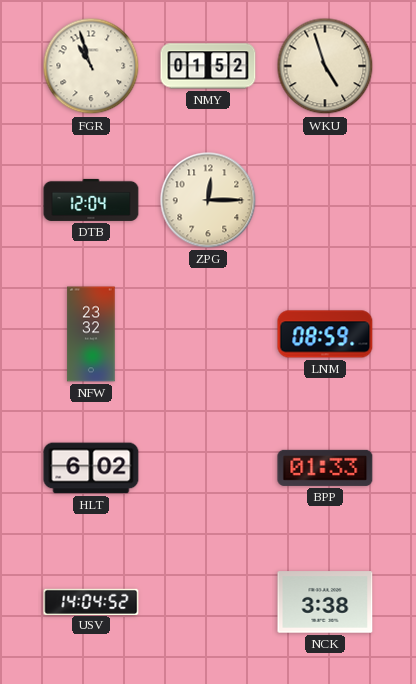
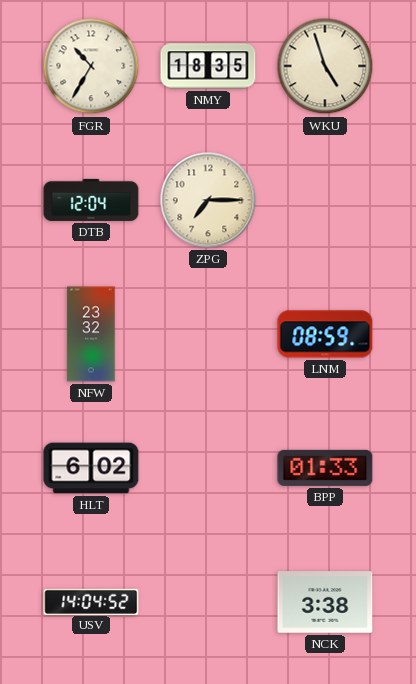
FGR: 10:57 -> 10:35
NMY: 01:52 -> 18:35
ZPG: 12:15 -> 7:15
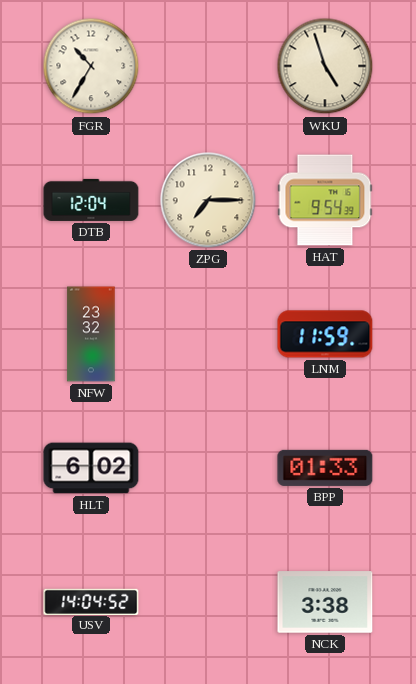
NMY: 18:35 -> none
HAT: none -> 9:54
LNM: 08:59 -> 11:59
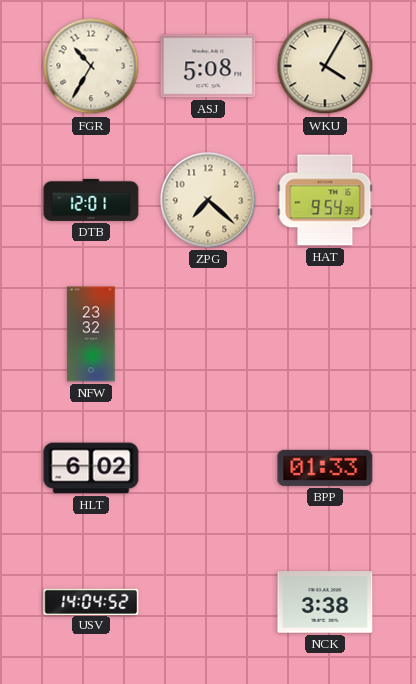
ASJ: none -> 5:08
WKU: 4:57 -> 4:05
DTB: 12:04 -> 12:01
ZPG: 7:15 -> 7:22
LNM: 11:59 -> none
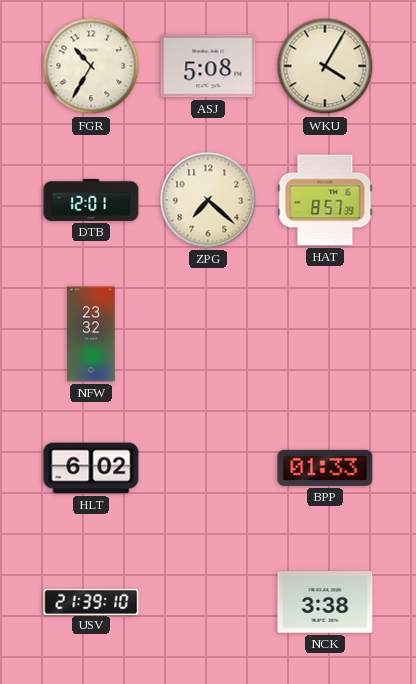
HAT: 9:54 -> 8:57
USV: 14:04 -> 21:39
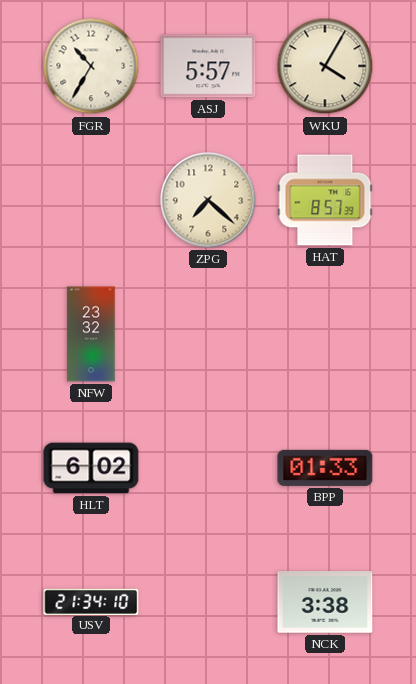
ASJ: 5:08 -> 5:57
DTB: 12:01 -> none
USV: 21:39 -> 21:34
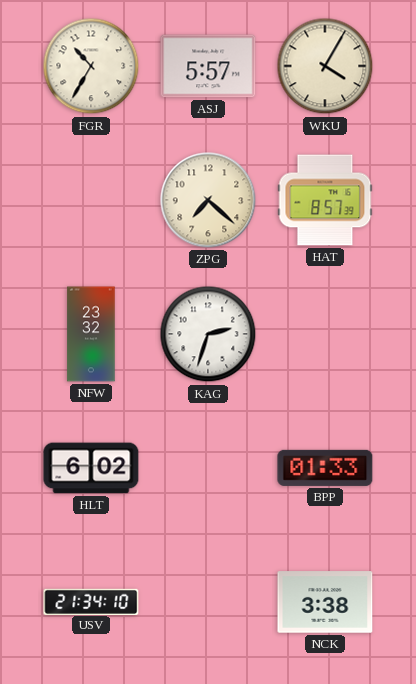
KAG: none -> 2:33
